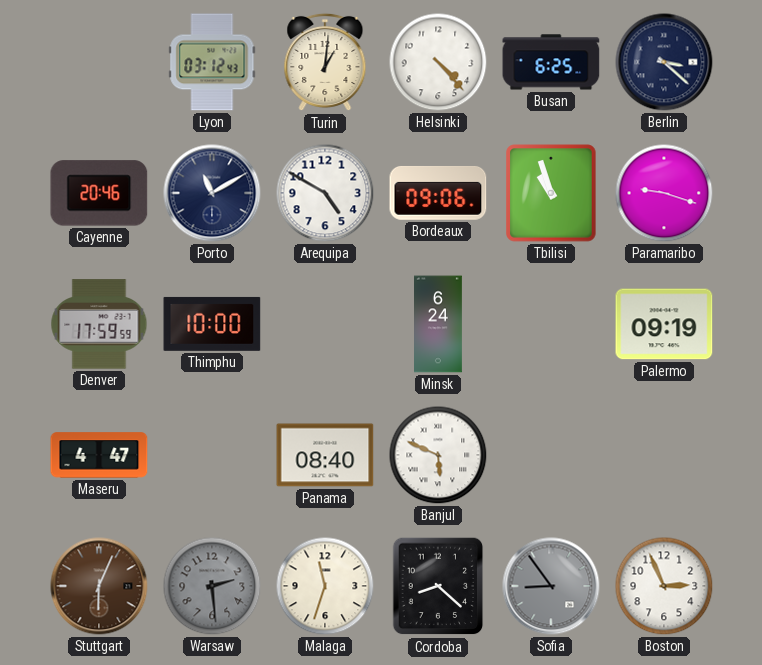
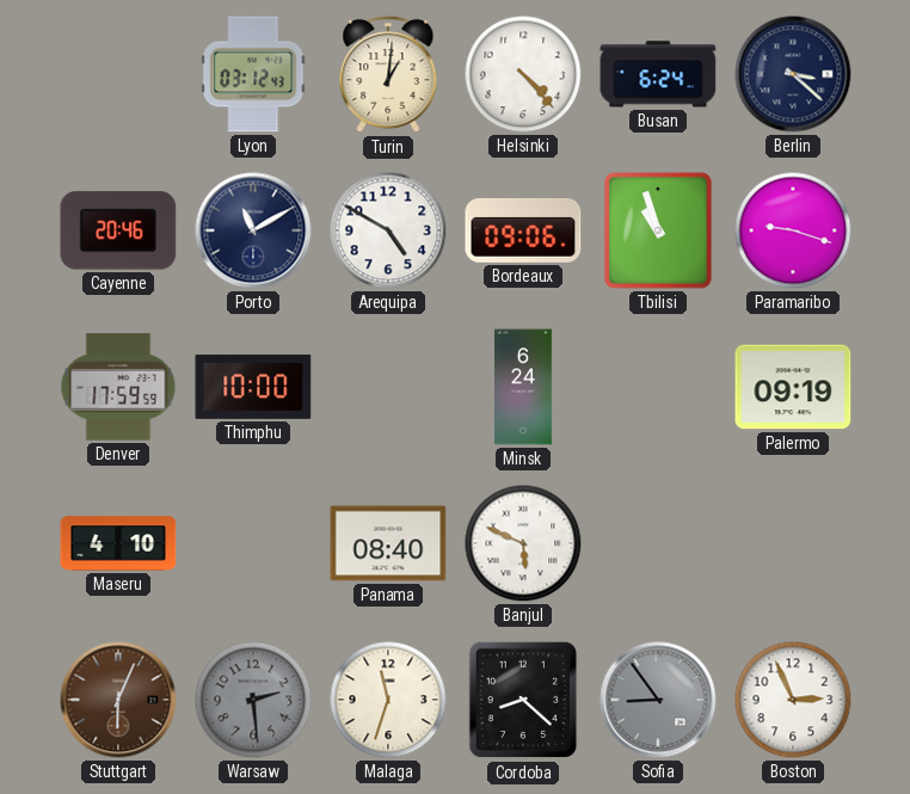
Busan: 6:25 -> 6:24
Maseru: 4:47 -> 4:10
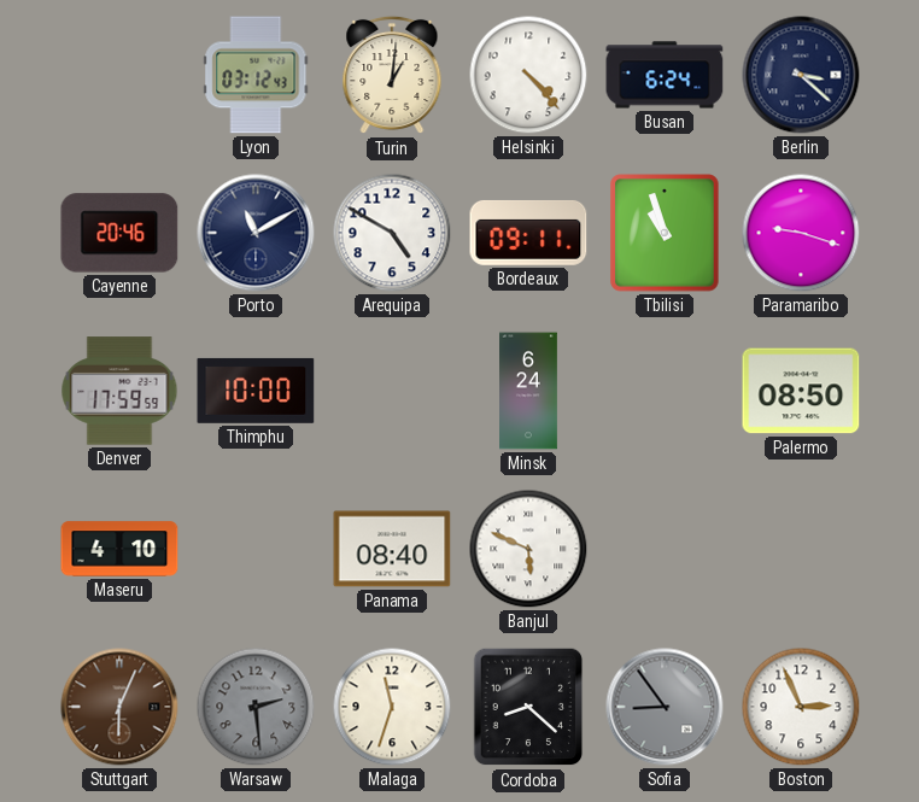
Bordeaux: 09:06 -> 09:11
Palermo: 09:19 -> 08:50
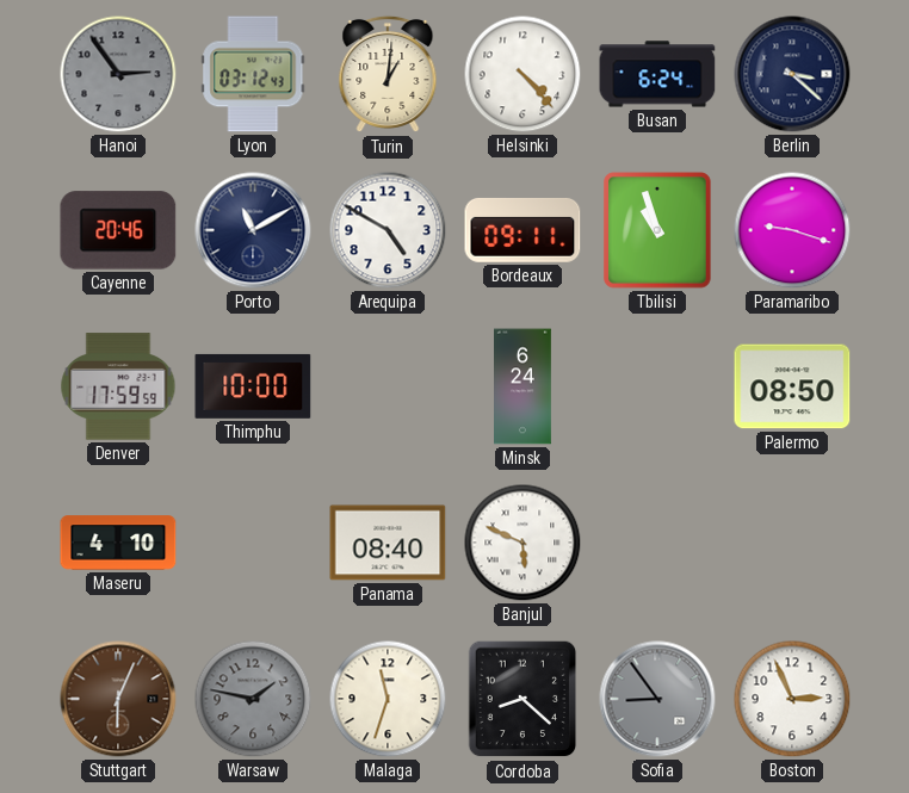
Hanoi: none -> 2:54
Warsaw: 2:29 -> 1:47
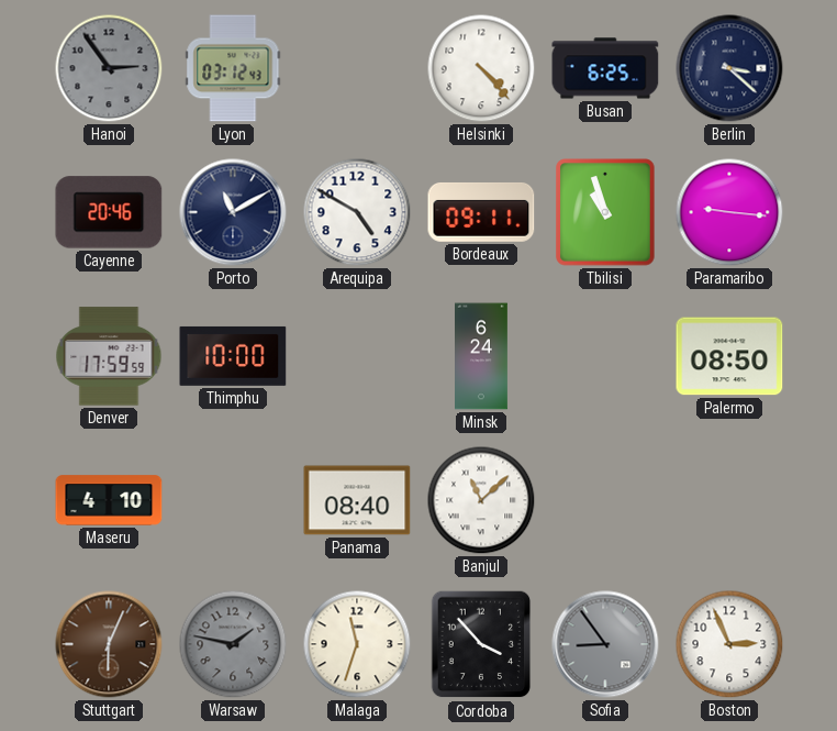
Turin: 1:01 -> none
Busan: 6:24 -> 6:25
Paramaribo: 9:18 -> 9:16
Banjul: 5:49 -> 11:08
Cordoba: 8:22 -> 3:53
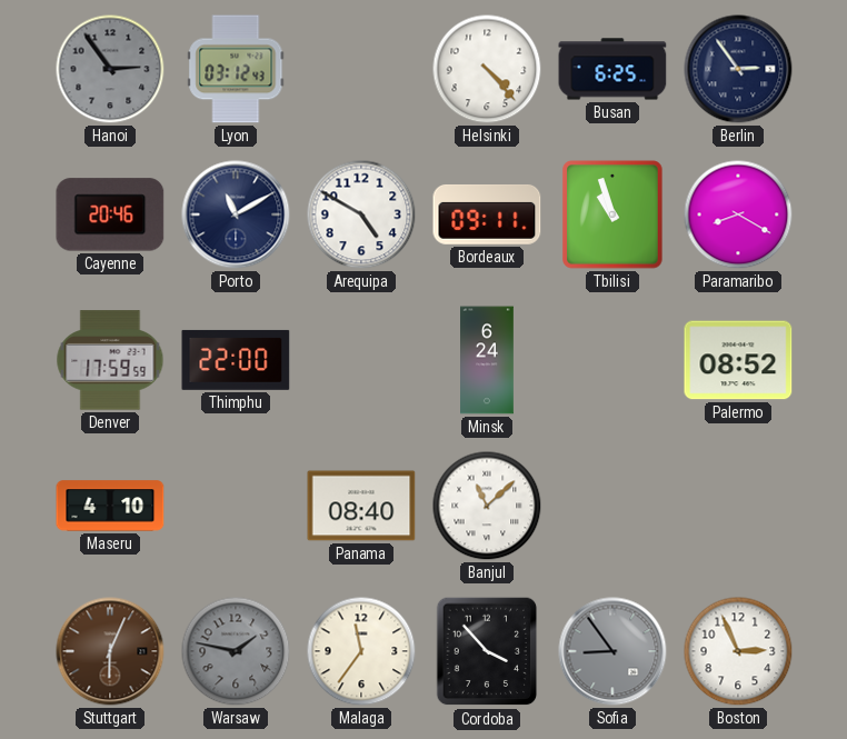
Berlin: 3:22 -> 2:54
Paramaribo: 9:16 -> 8:20
Thimphu: 10:00 -> 22:00
Palermo: 08:50 -> 08:52
Malaga: 11:33 -> 11:36
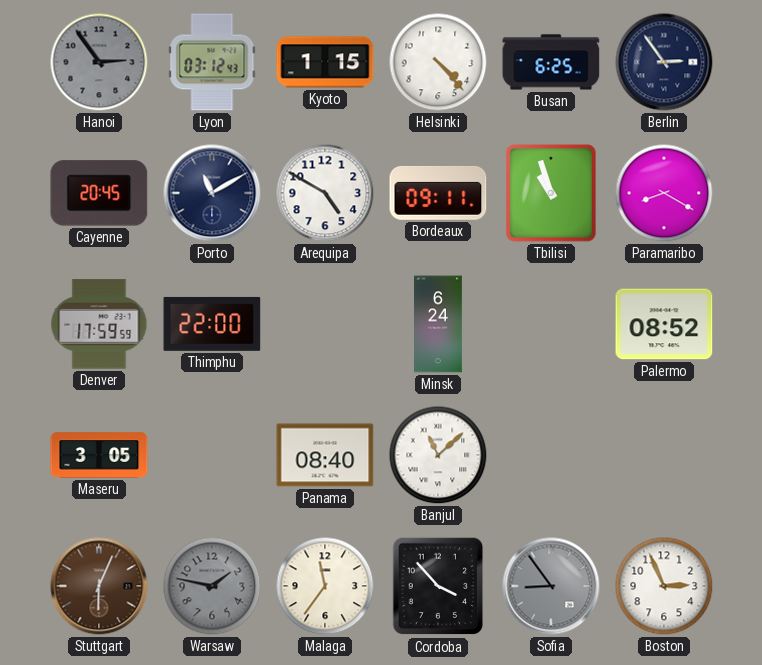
Kyoto: none -> 1:15
Cayenne: 20:46 -> 20:45
Maseru: 4:10 -> 3:05
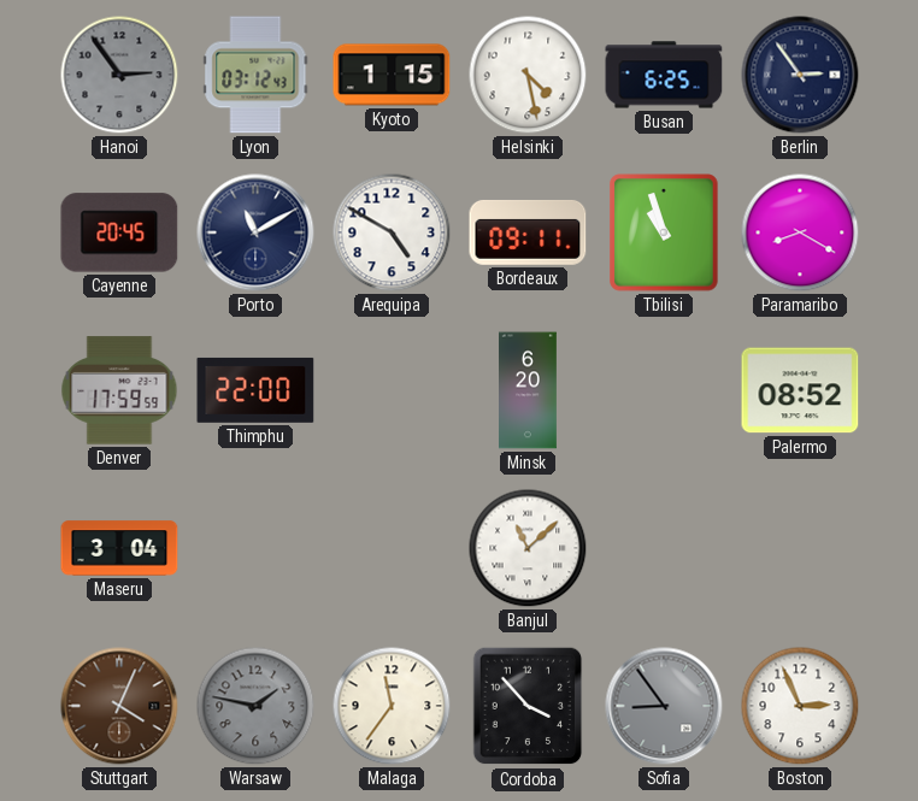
Helsinki: 4:23 -> 4:28
Minsk: 6:24 -> 6:20
Maseru: 3:05 -> 3:04
Panama: 08:40 -> none
Stuttgart: 6:04 -> 4:04
